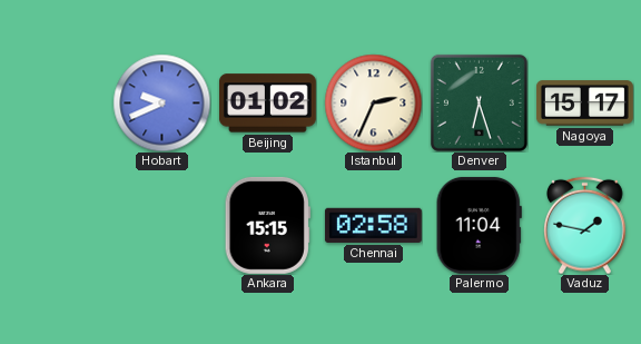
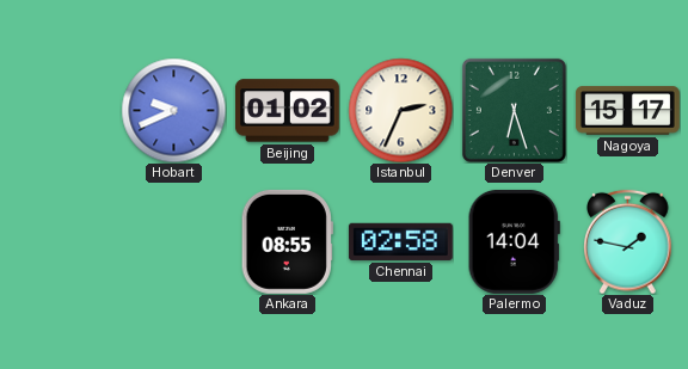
Ankara: 15:15 -> 08:55
Palermo: 11:04 -> 14:04
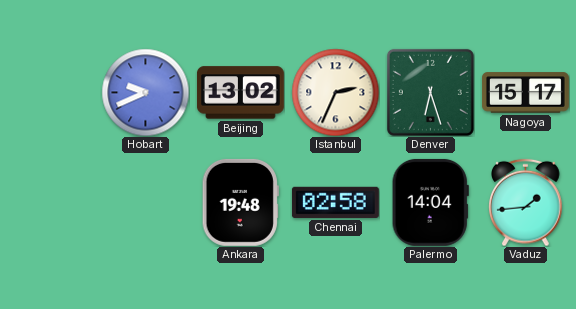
Beijing: 01:02 -> 13:02
Ankara: 08:55 -> 19:48
Vaduz: 1:47 -> 1:44
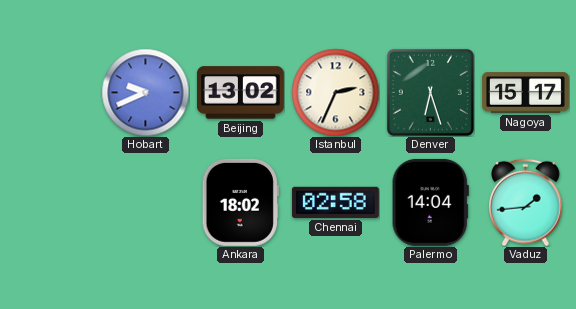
Ankara: 19:48 -> 18:02
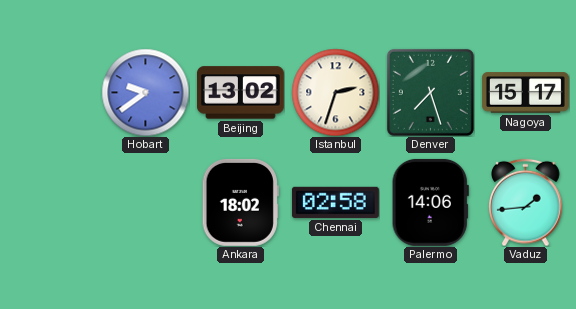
Hobart: 9:41 -> 9:39
Istanbul: 2:34 -> 2:33
Denver: 6:27 -> 7:27
Palermo: 14:04 -> 14:06
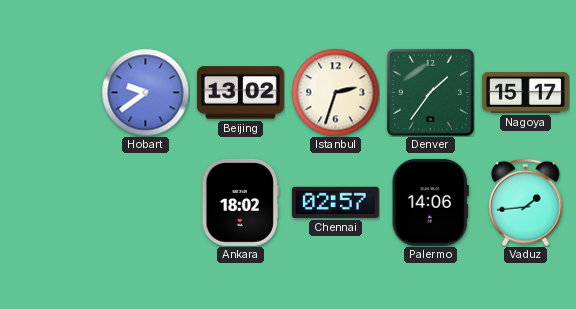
Denver: 7:27 -> 1:36
Chennai: 02:58 -> 02:57
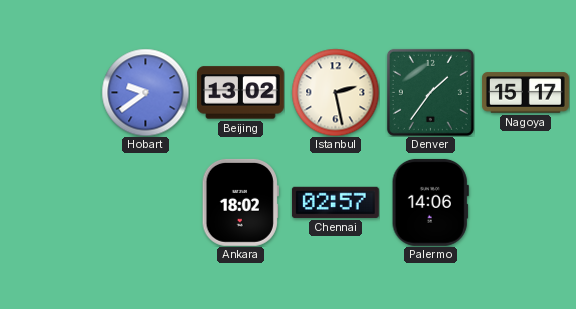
Istanbul: 2:33 -> 2:28
Vaduz: 1:44 -> none
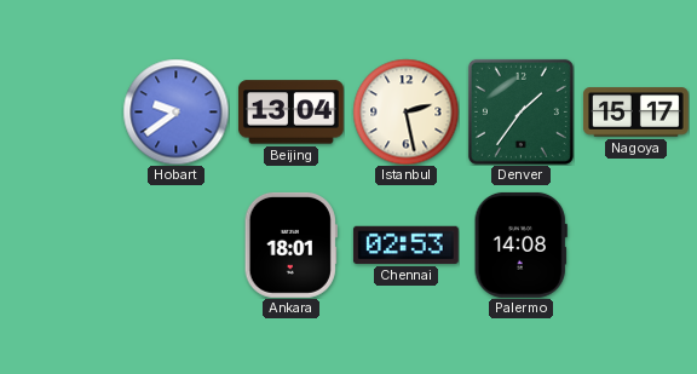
Beijing: 13:02 -> 13:04
Ankara: 18:02 -> 18:01
Chennai: 02:57 -> 02:53
Palermo: 14:06 -> 14:08
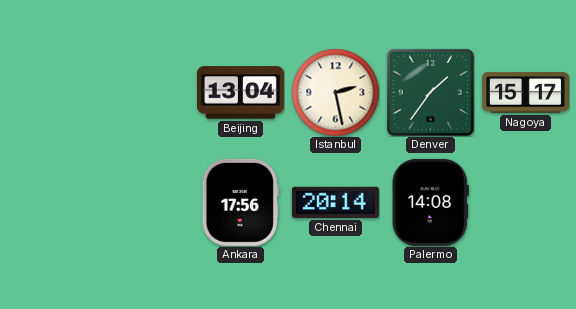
Hobart: 9:39 -> none
Ankara: 18:01 -> 17:56
Chennai: 02:53 -> 20:14
